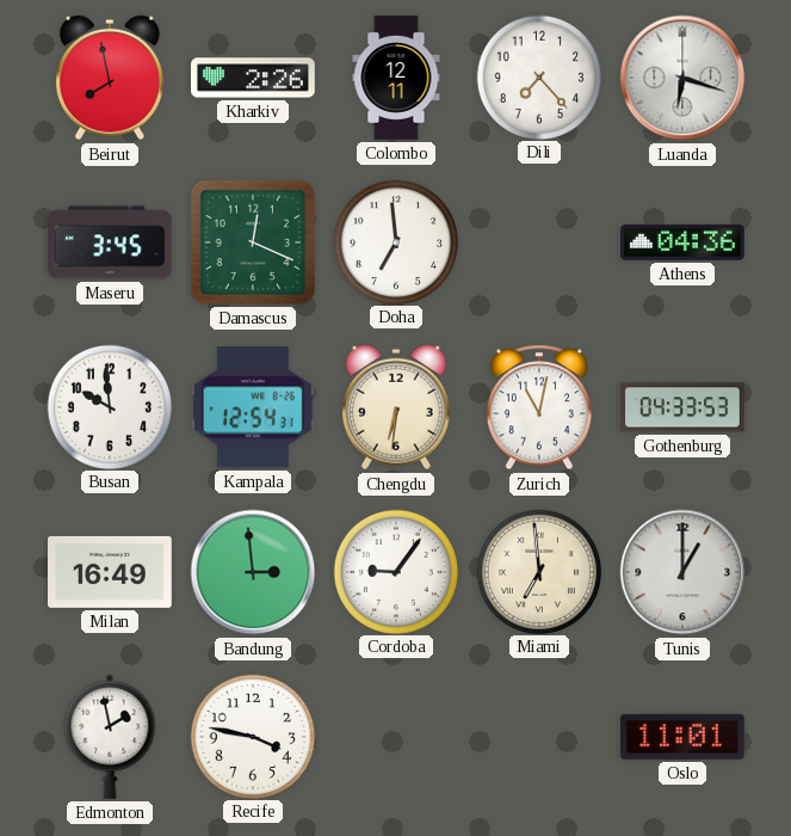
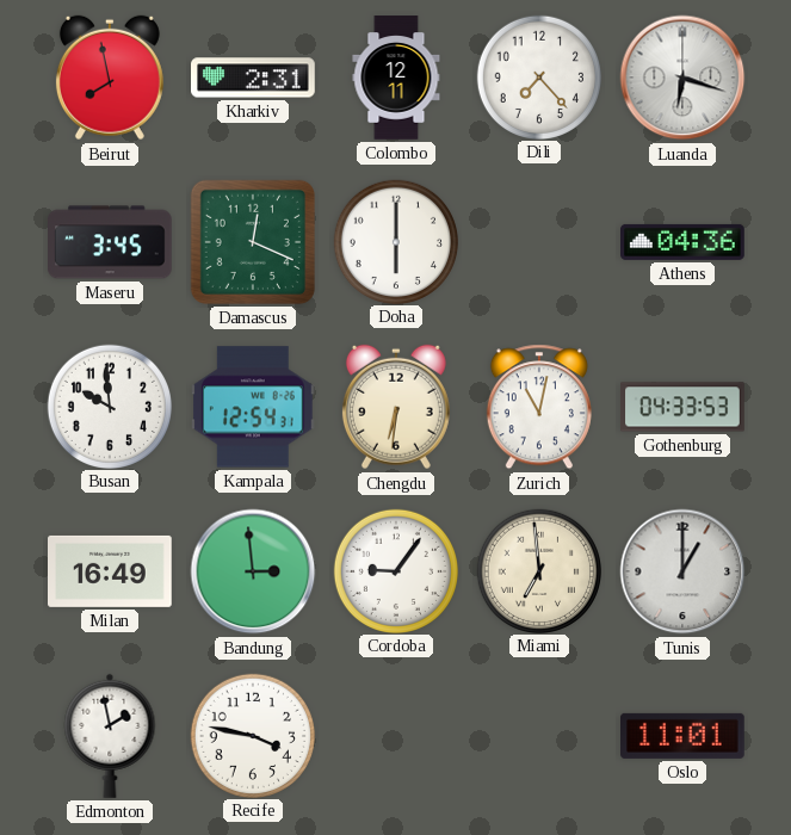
Kharkiv: 2:26 -> 2:31
Doha: 6:59 -> 6:00
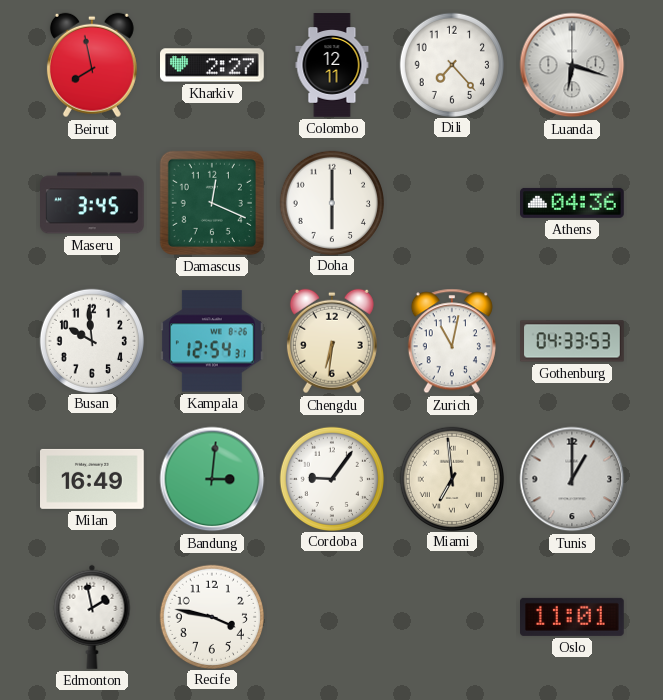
Kharkiv: 2:31 -> 2:27
Bandung: 2:59 -> 3:01
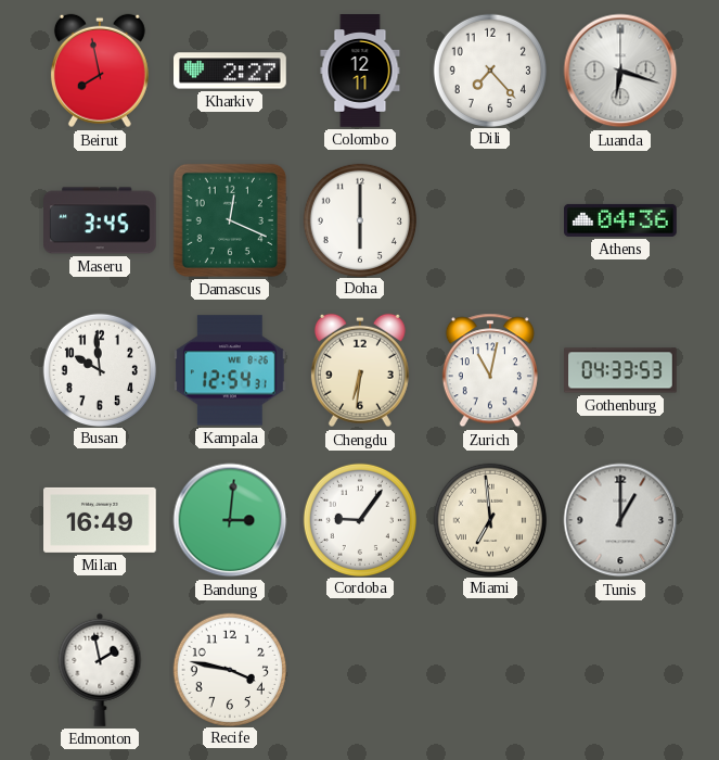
Oslo: 11:01 -> none
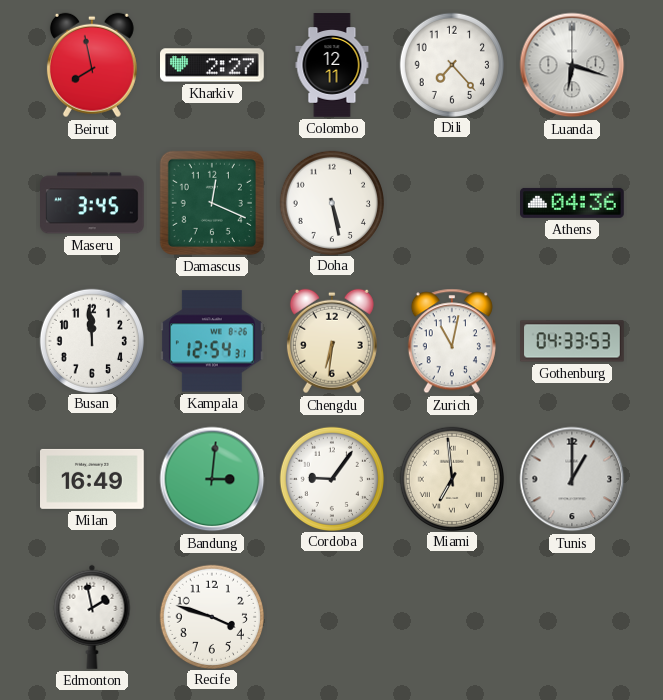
Doha: 6:00 -> 5:28
Busan: 9:59 -> 11:59
Recife: 3:47 -> 3:48
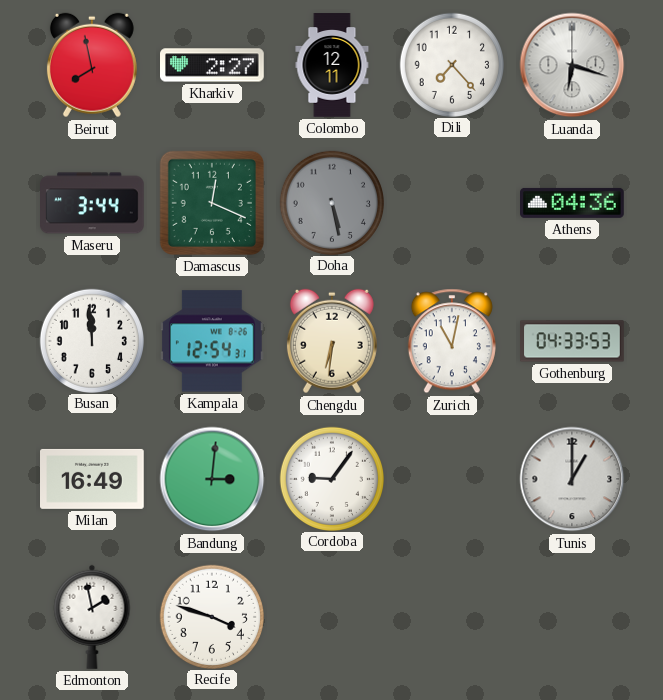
Maseru: 3:45 -> 3:44
Doha dial: white -> grey
Miami: 6:59 -> none
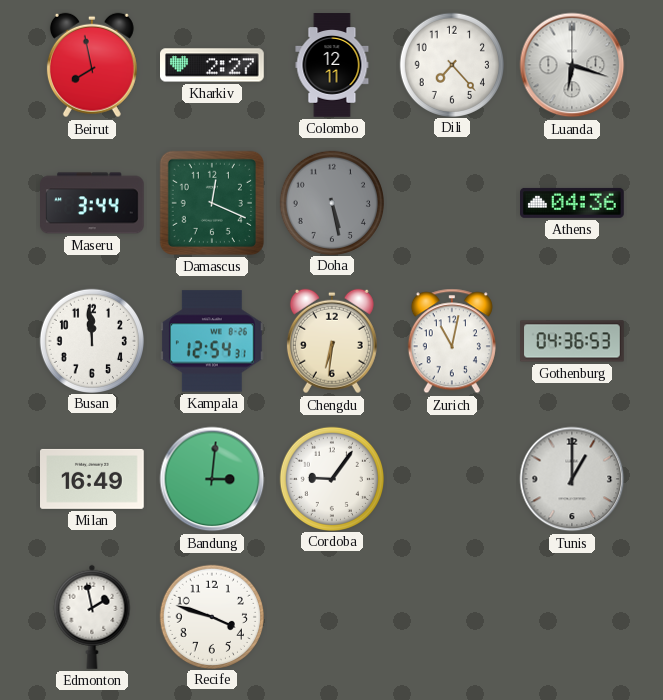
Gothenburg: 04:33 -> 04:36
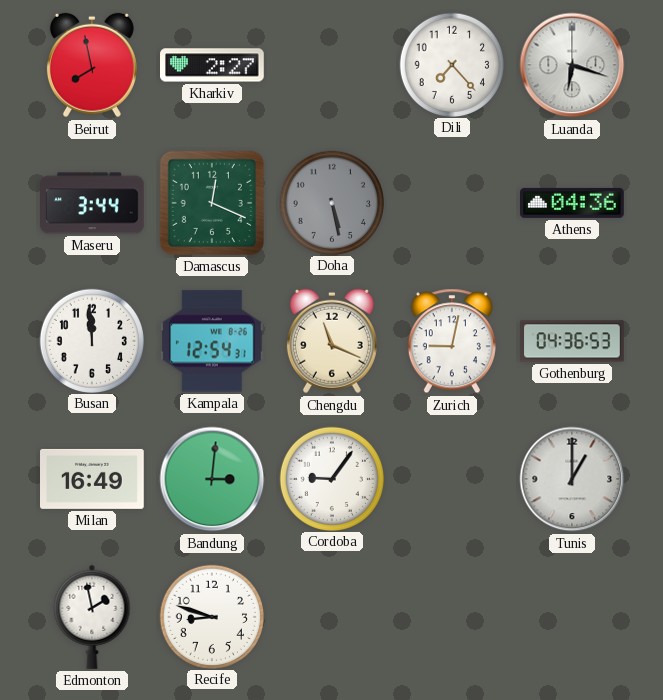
Colombo: 12:11 -> none
Chengdu: 6:31 -> 11:19
Zurich: 11:02 -> 9:02
Recife: 3:48 -> 8:48
